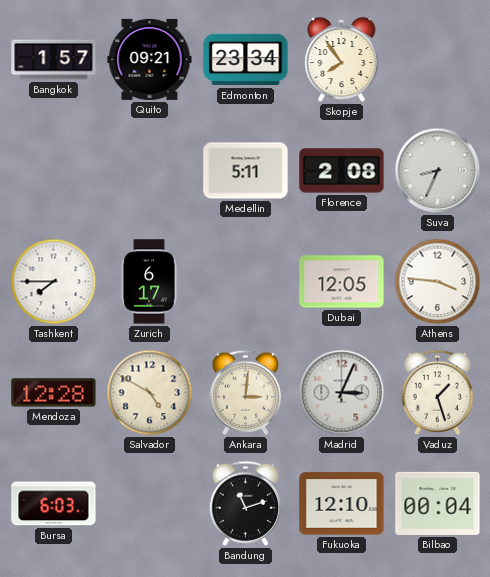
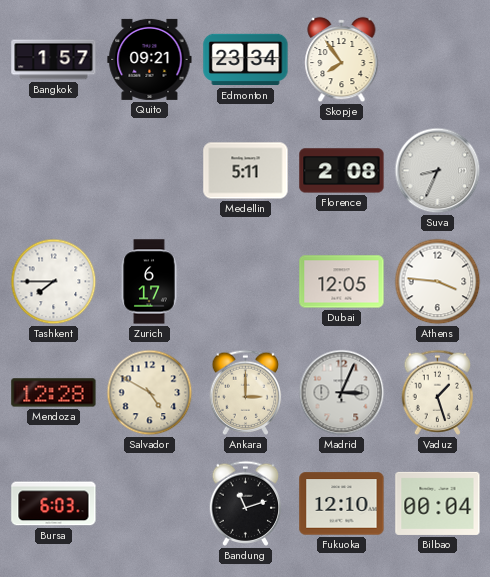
Ankara: 3:01 -> 3:00
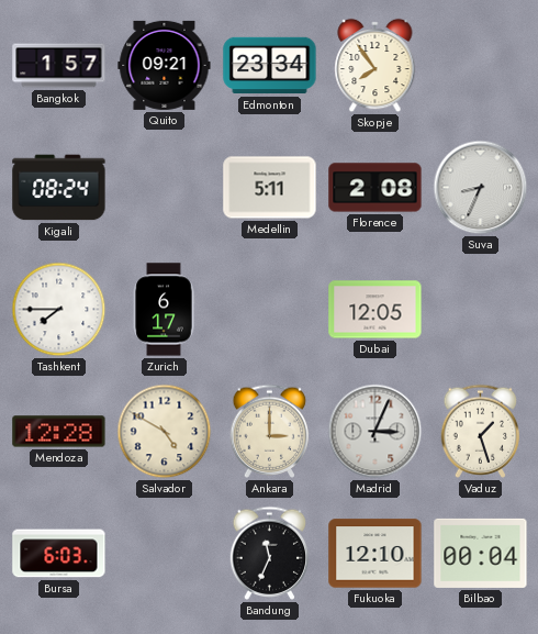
Kigali: none -> 08:24
Athens: 3:46 -> none
Bandung: 11:12 -> 11:34
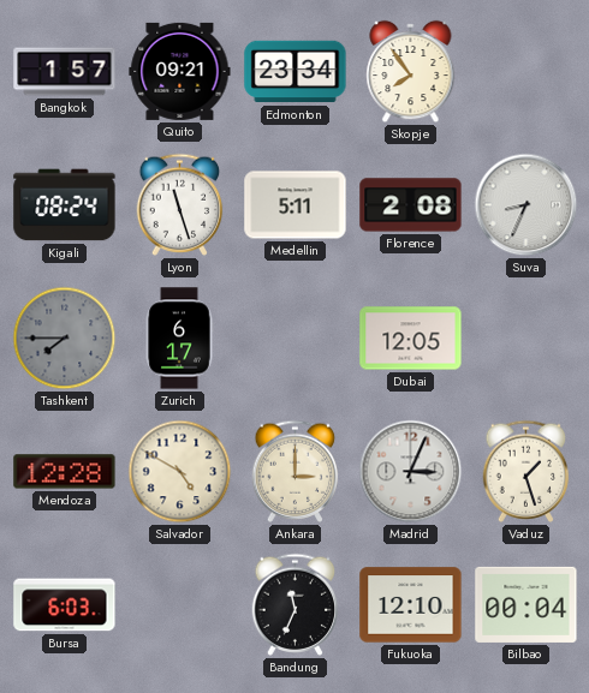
Lyon: none -> 11:27
Tashkent dial: white -> grey
